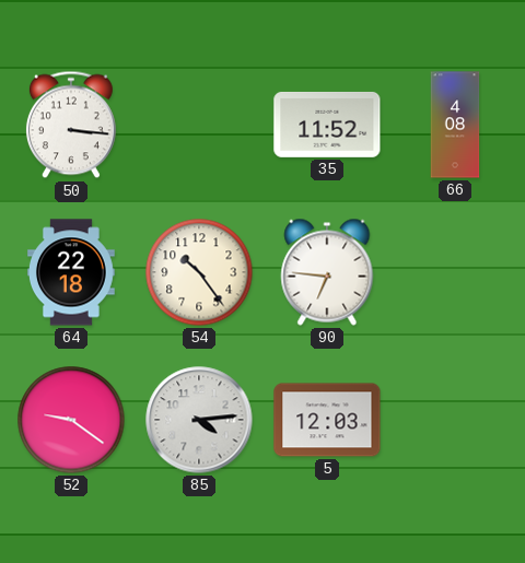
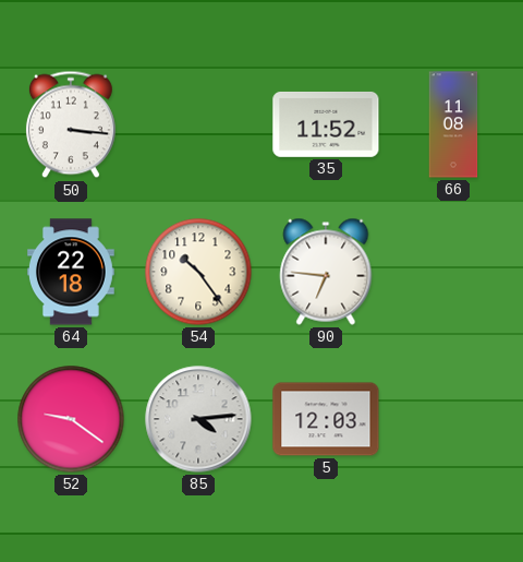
66: 4:08 -> 11:08
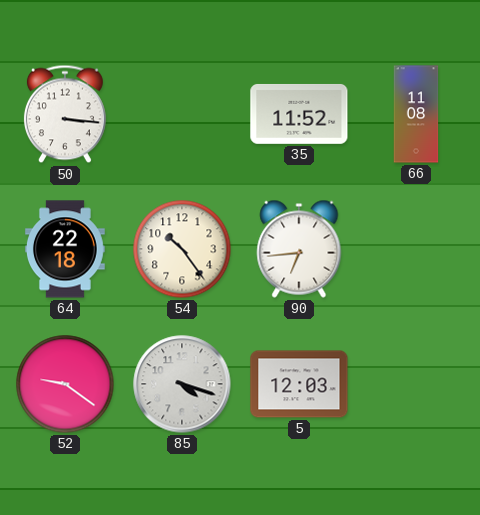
90: 6:46 -> 6:44
85: 4:14 -> 4:18
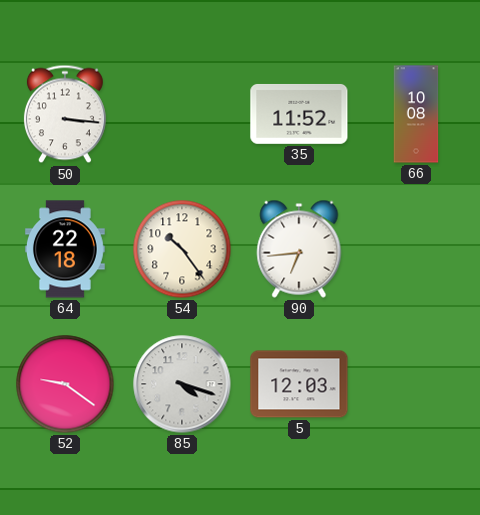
66: 11:08 -> 10:08
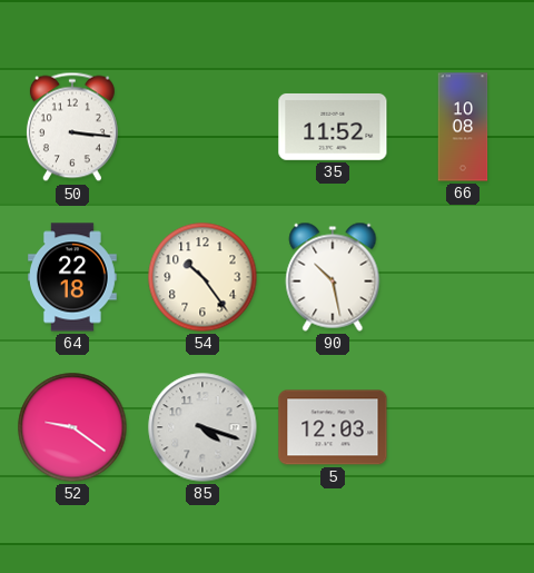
90: 6:44 -> 10:28
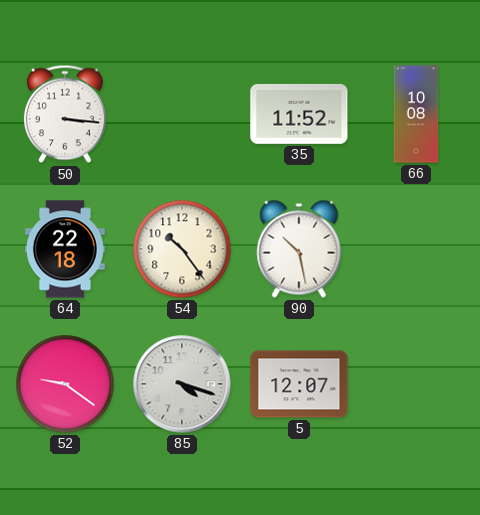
5: 12:03 -> 12:07
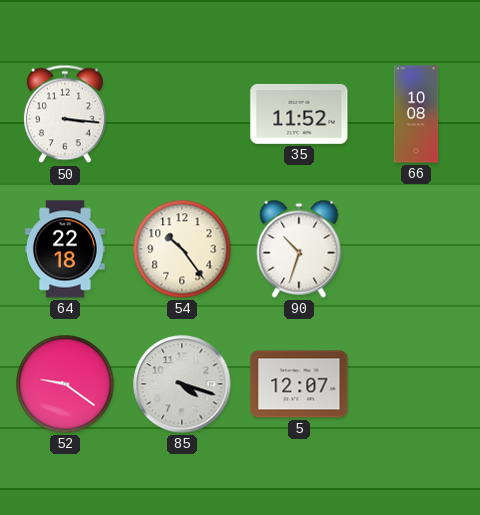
90: 10:28 -> 10:33
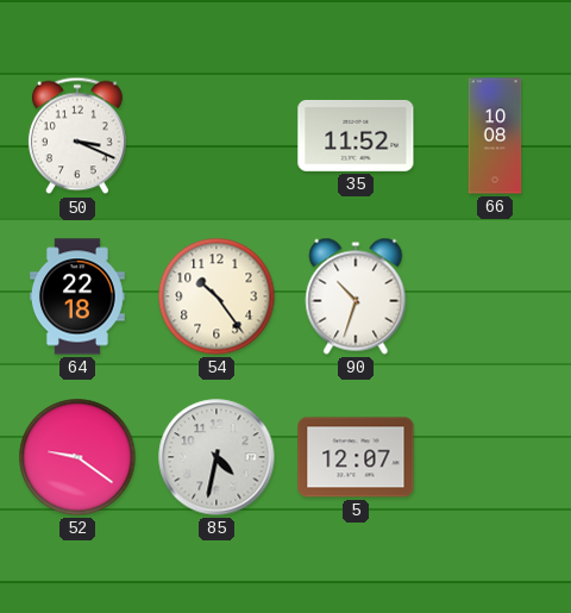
50: 3:16 -> 3:19
85: 4:18 -> 4:32
